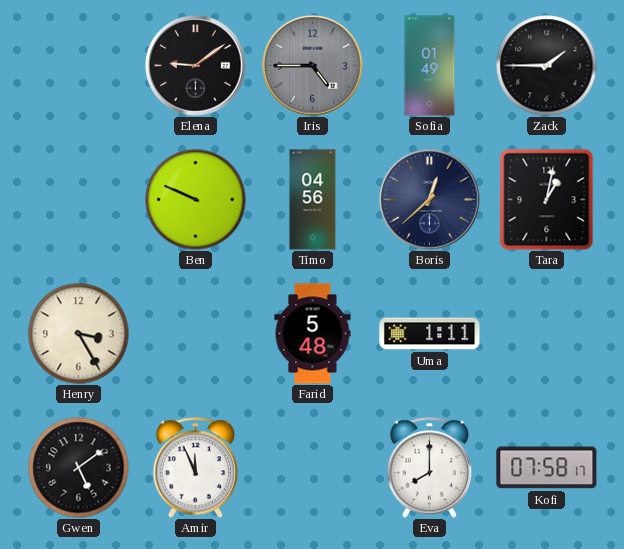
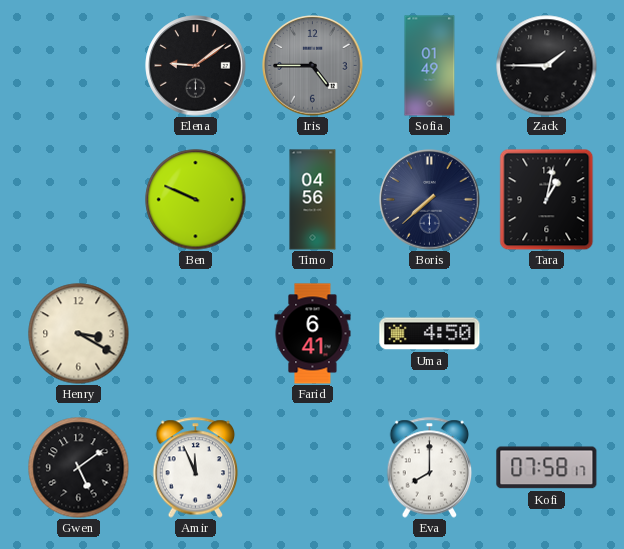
Boris: 12:38 -> 7:38
Henry: 3:25 -> 3:20
Farid: 5:48 -> 6:41
Uma: 1:11 -> 4:50
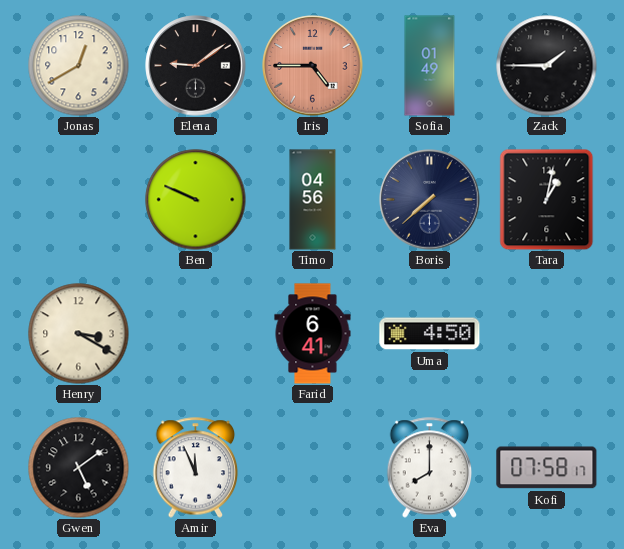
Jonas: none -> 12:40
Iris dial: grey -> salmon
